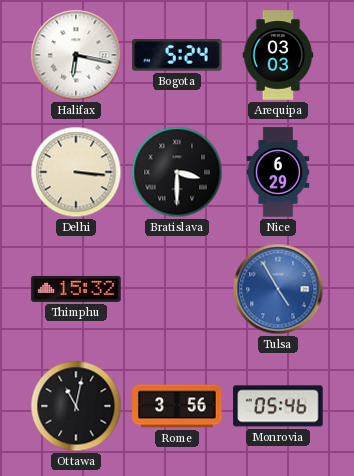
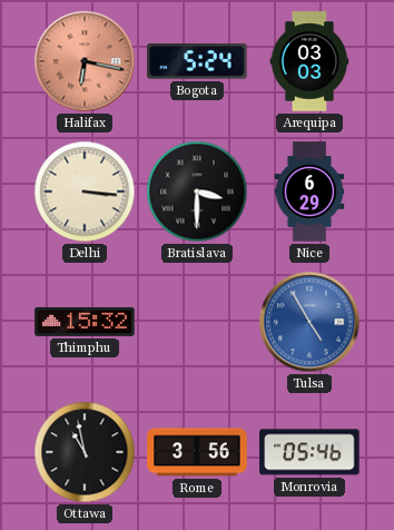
Halifax dial: white -> salmon
Ottawa: 11:02 -> 10:58
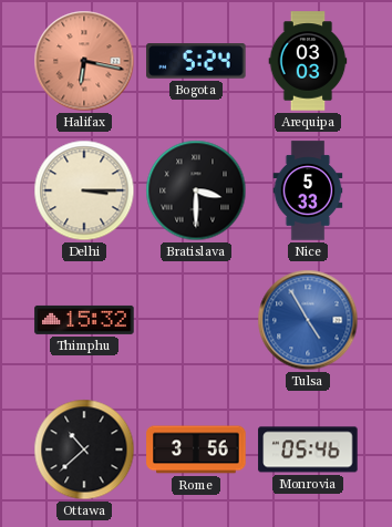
Delhi: 3:16 -> 3:15
Nice: 6:29 -> 5:33
Ottawa: 10:58 -> 10:38
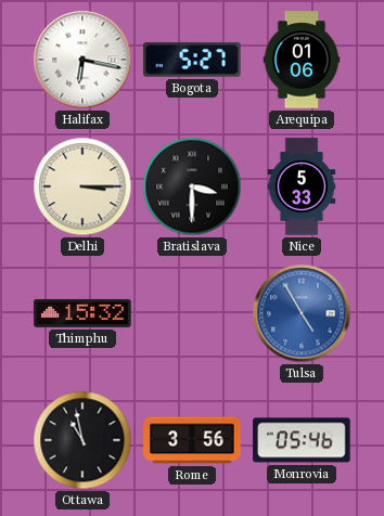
Halifax dial: salmon -> white
Bogota: 5:24 -> 5:27
Arequipa: 03:03 -> 01:06
Ottawa: 10:38 -> 10:58
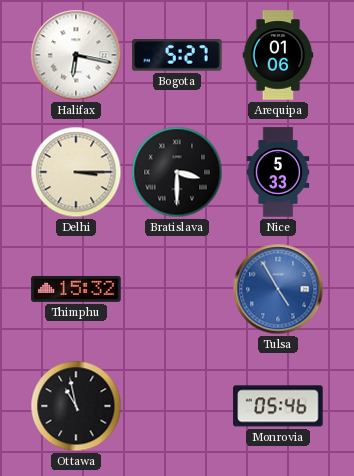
Rome: 3:56 -> none
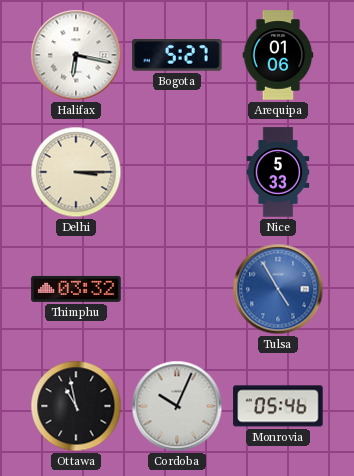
Bratislava: 3:30 -> none
Thimphu: 15:32 -> 03:32
Cordoba: none -> 10:04
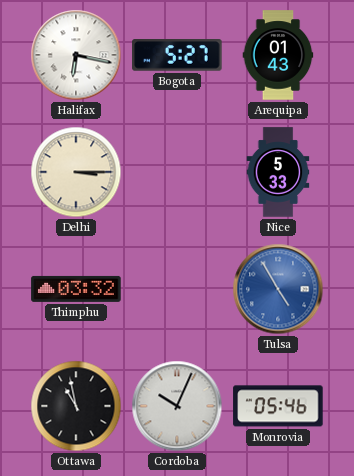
Arequipa: 01:06 -> 01:43
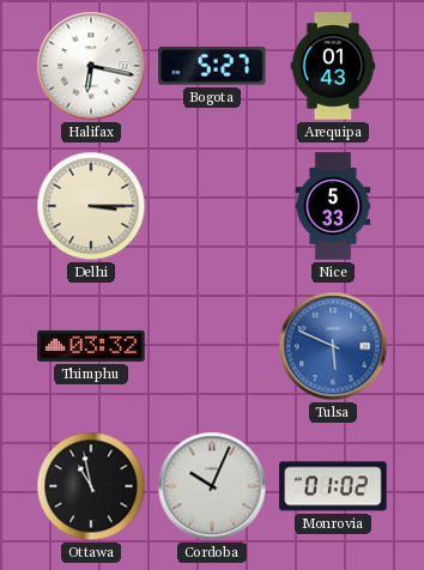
Tulsa: 4:55 -> 5:49
Monrovia: 05:46 -> 01:02
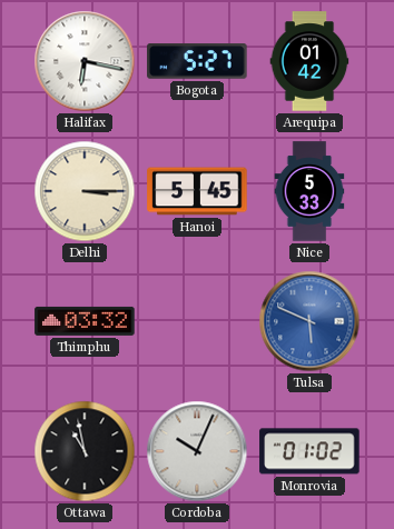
Arequipa: 01:43 -> 01:42
Hanoi: none -> 5:45
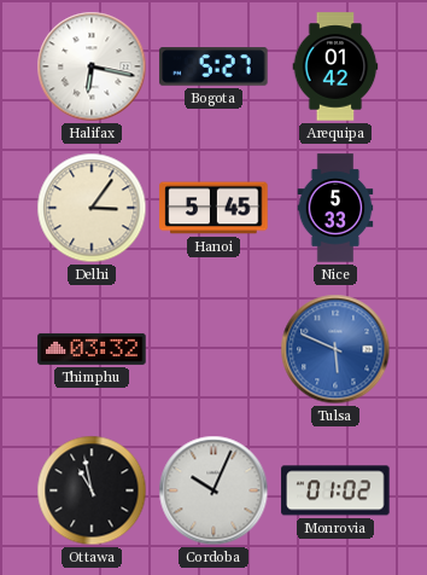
Delhi: 3:15 -> 3:06
